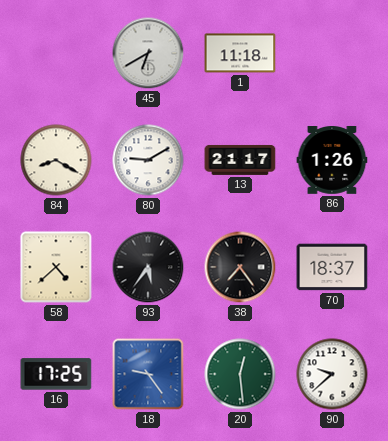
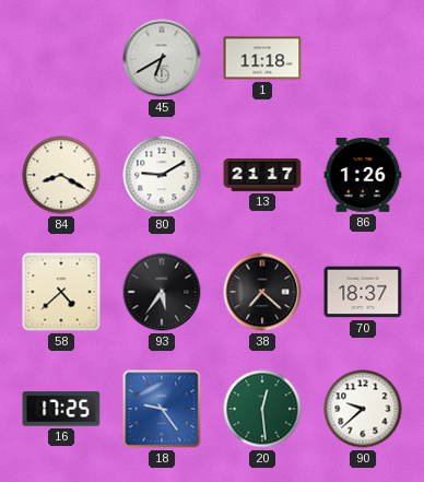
38: 7:24 -> 7:22
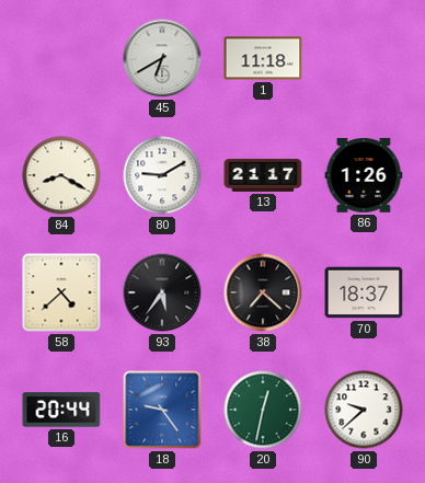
16: 17:25 -> 20:44
20: 12:29 -> 12:32
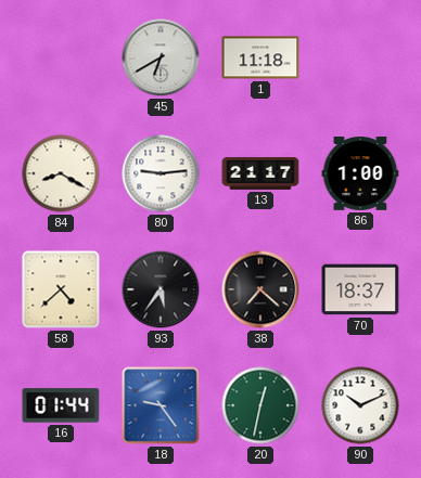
80: 9:10 -> 9:14
86: 1:26 -> 1:00
16: 20:44 -> 01:44
90: 9:38 -> 10:11
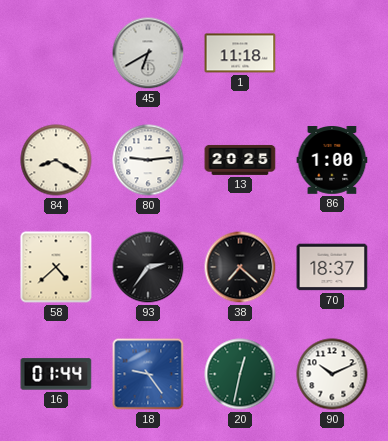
13: 21:17 -> 20:25
93: 5:36 -> 2:36
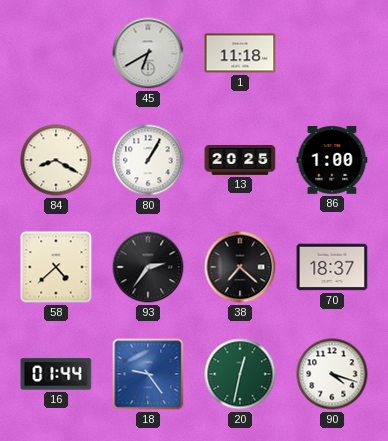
80: 9:14 -> 1:05
90: 10:11 -> 4:18
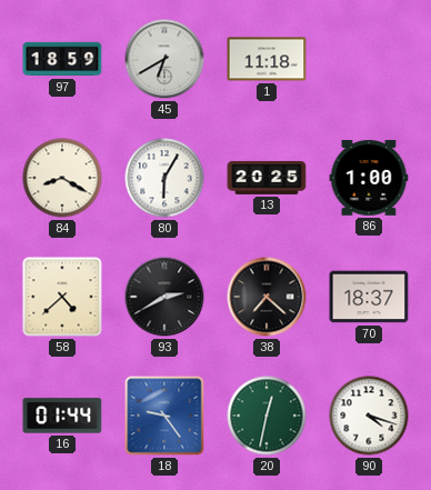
97: none -> 18:59
80: 1:05 -> 6:05
93: 2:36 -> 2:40
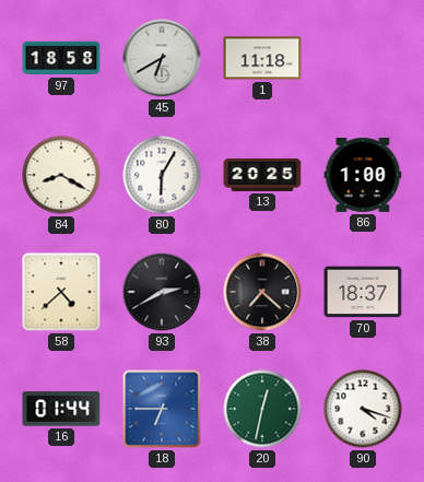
97: 18:59 -> 18:58
18: 9:24 -> 6:45
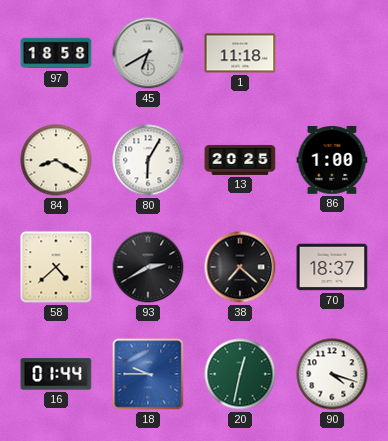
18: 6:45 -> 9:45
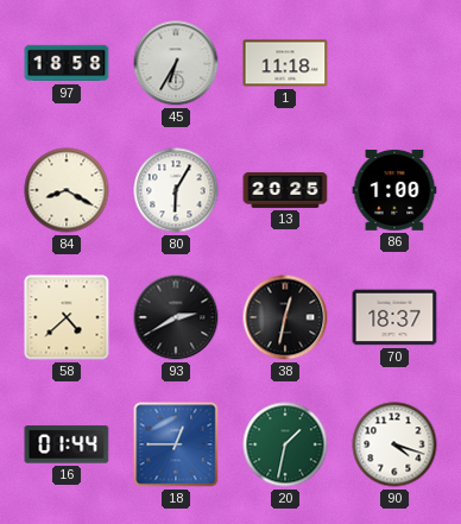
45: 6:40 -> 6:35
38: 7:22 -> 12:32
18: 9:45 -> 12:45
20: 12:32 -> 1:32
